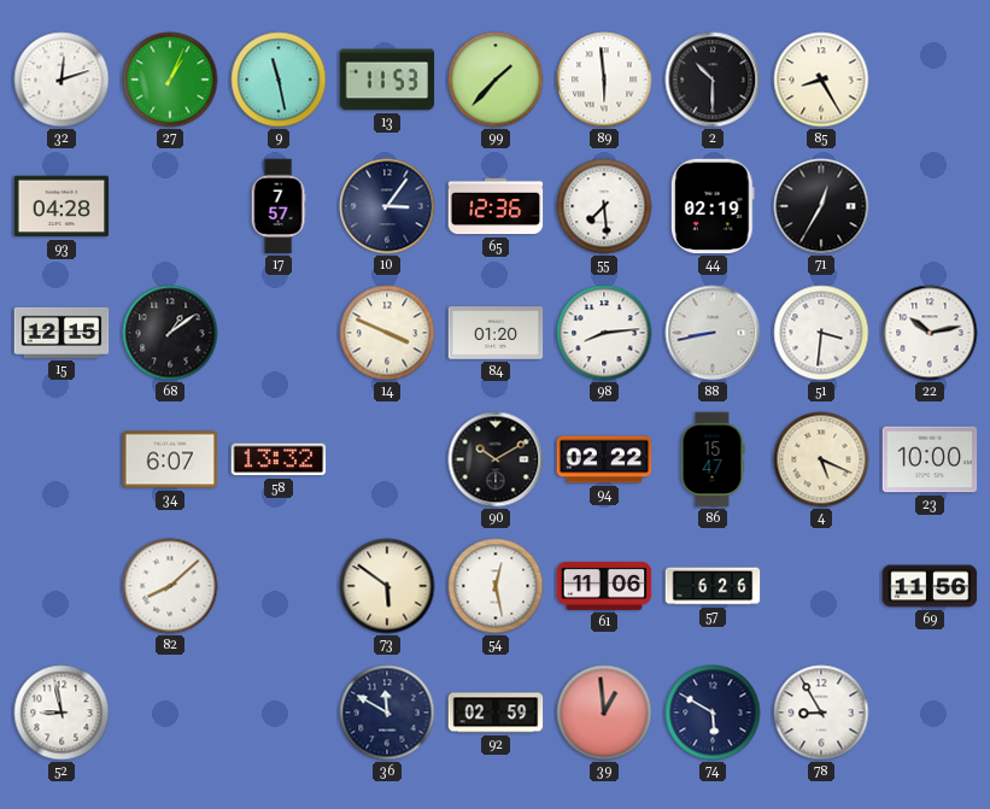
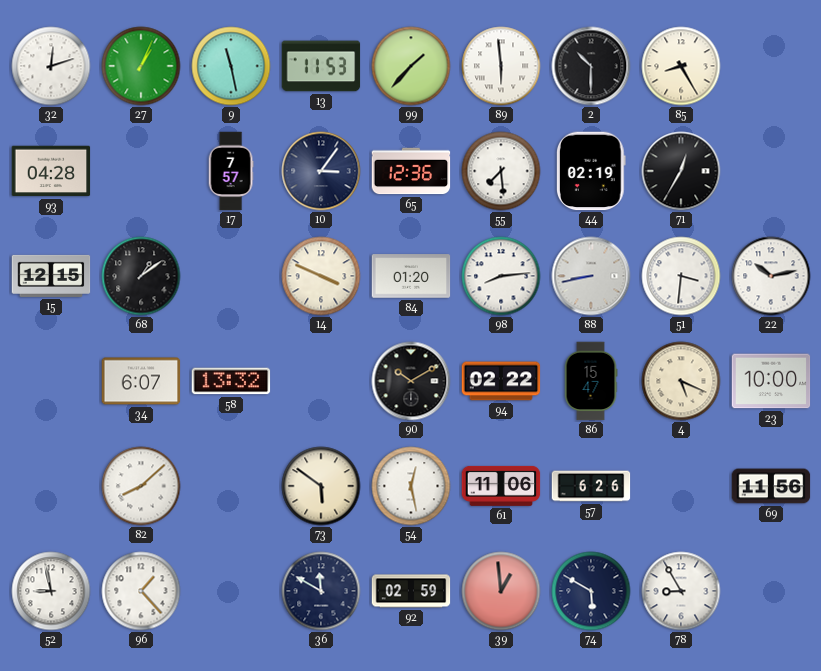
96: none -> 1:23
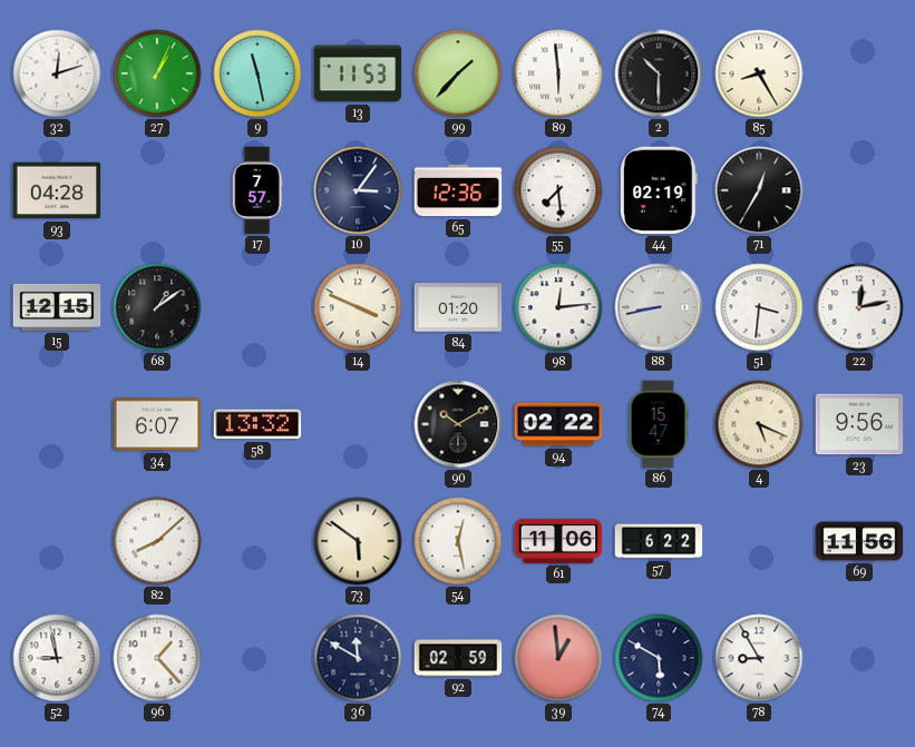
98: 8:14 -> 12:14
22: 10:13 -> 12:13
23: 10:00 -> 9:56
57: 6:26 -> 6:22
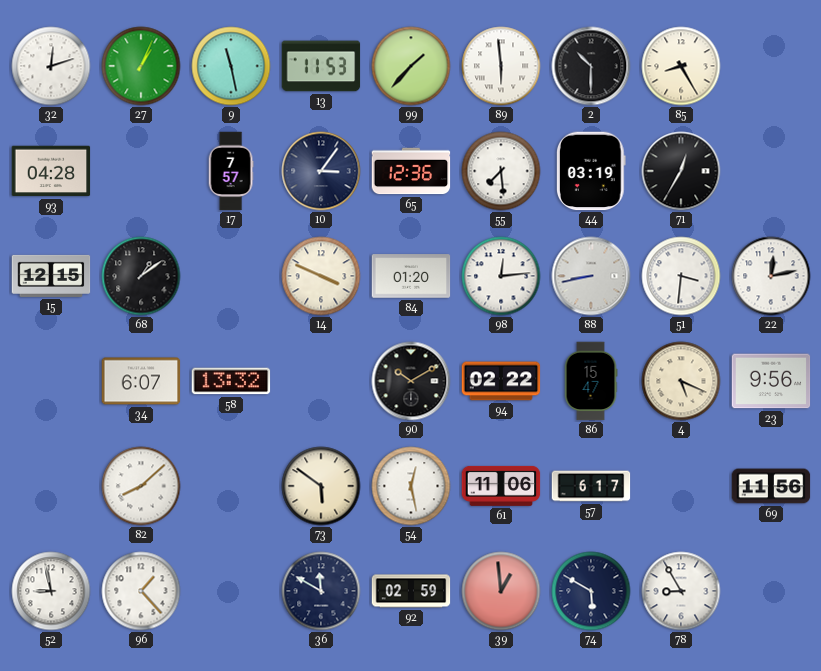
44: 02:19 -> 03:19
57: 6:22 -> 6:17
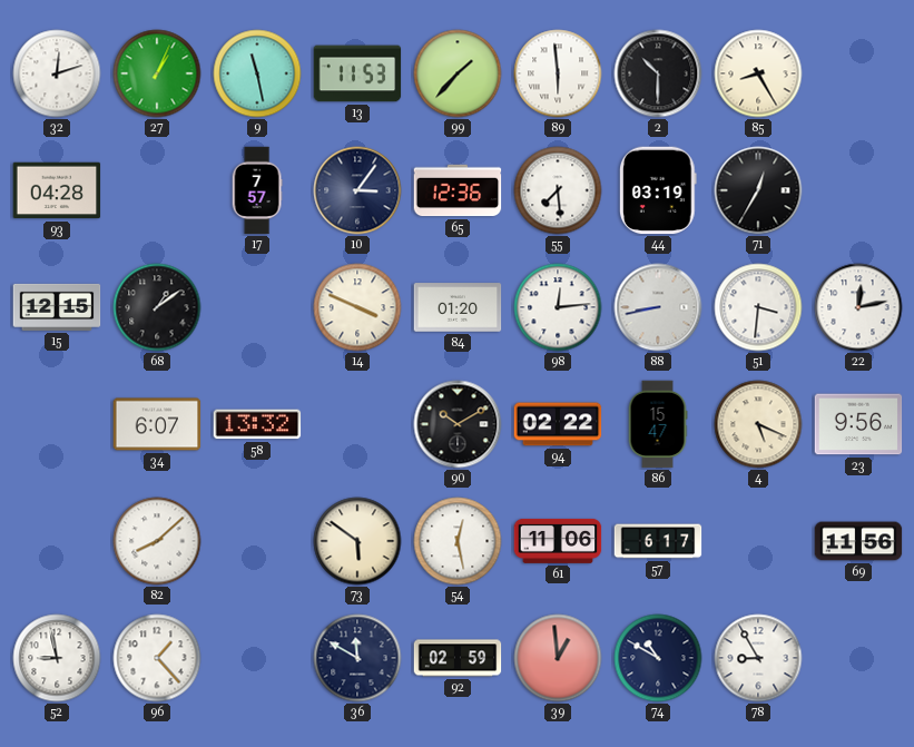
74: 5:50 -> 10:50
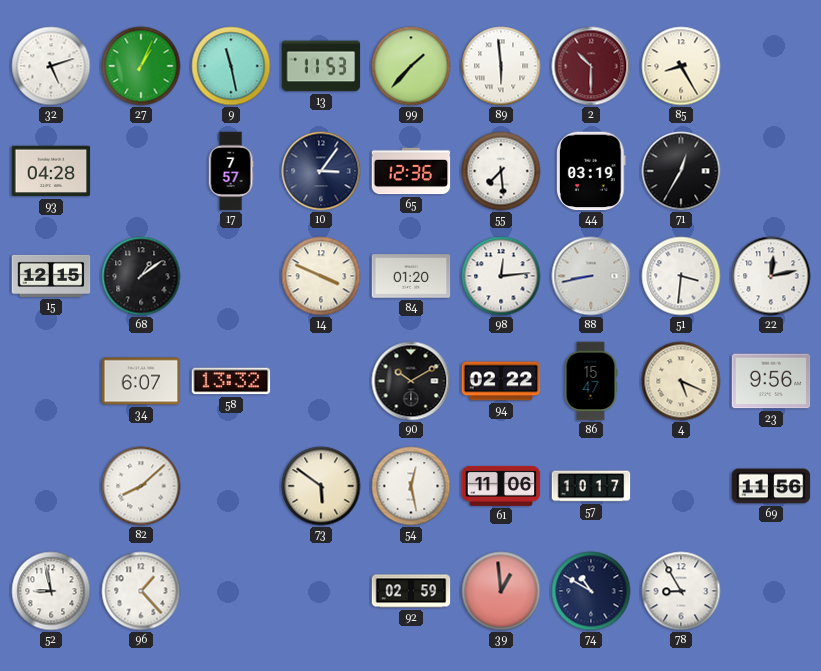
32: 12:12 -> 5:12
2 dial: black -> burgundy
57: 6:17 -> 10:17
36: 11:50 -> none
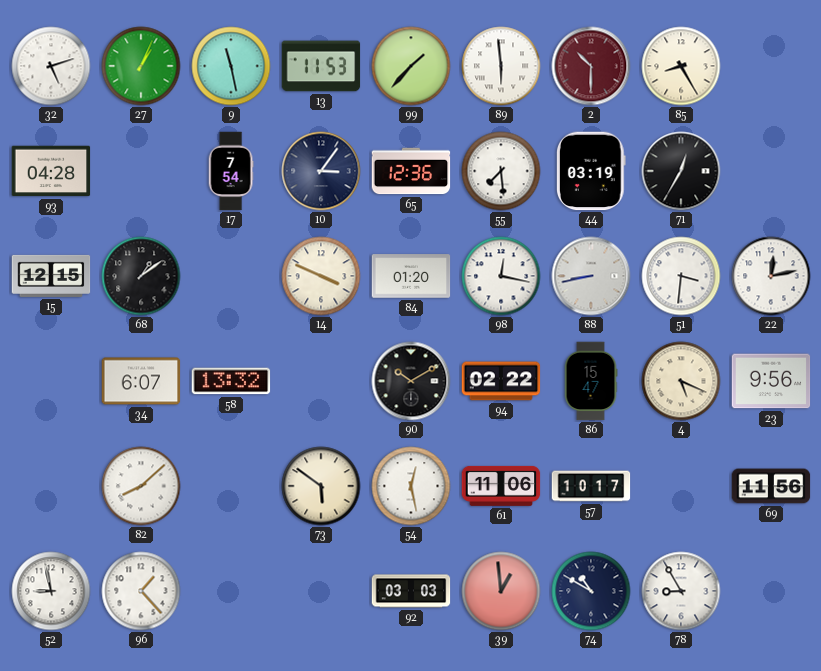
17: 7:57 -> 7:54
98: 12:14 -> 12:17
92: 02:59 -> 03:03
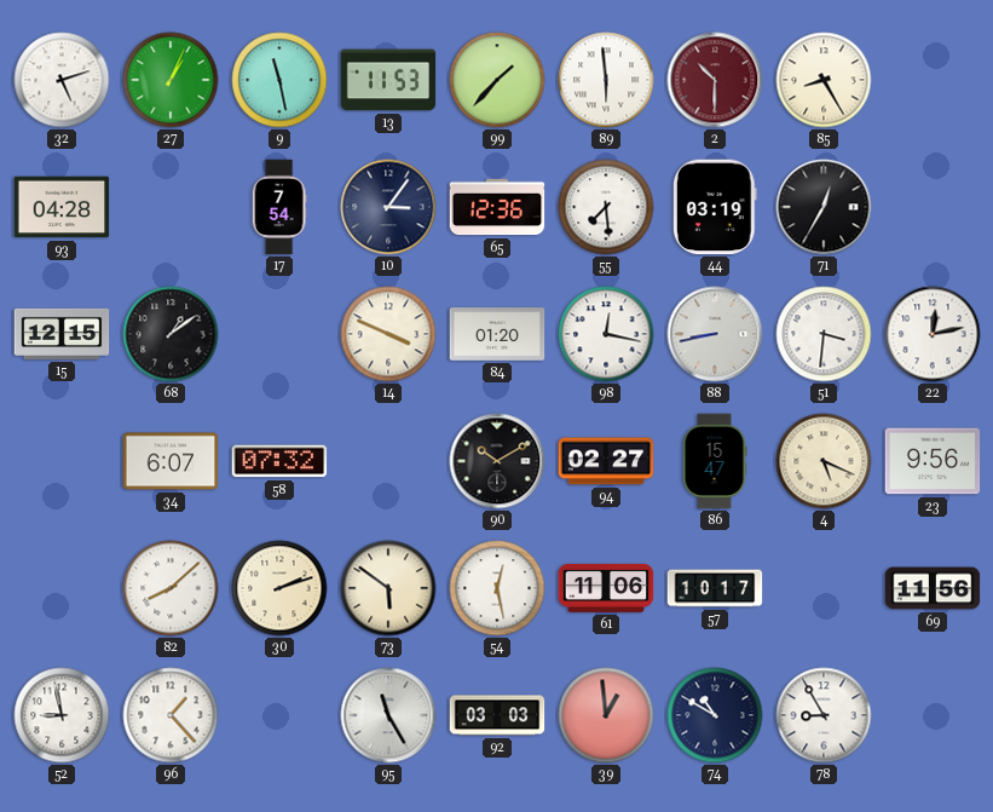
58: 13:32 -> 07:32
94: 02:22 -> 02:27
30: none -> 2:12
95: none -> 11:25
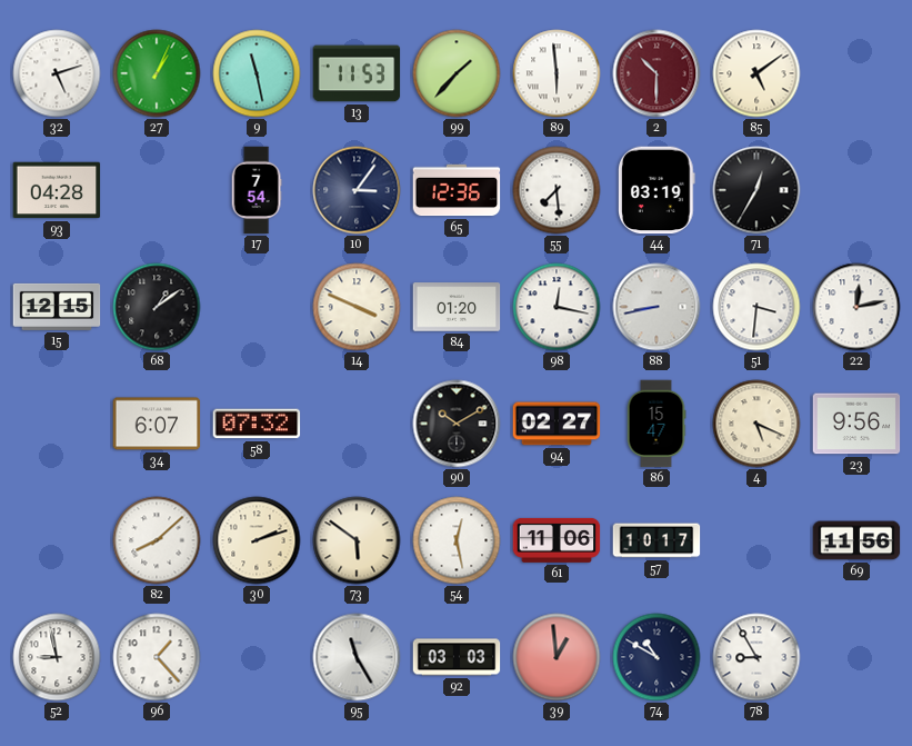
85: 8:25 -> 5:09
